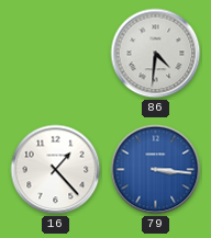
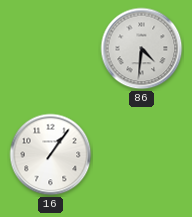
16: 1:23 -> 1:06
79: 3:16 -> none
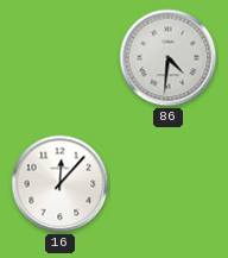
16: 1:06 -> 12:07
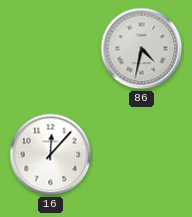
86: 4:31 -> 4:32
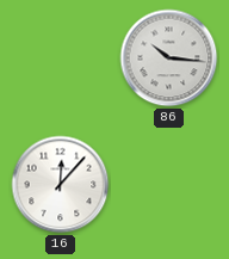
86: 4:32 -> 10:16
